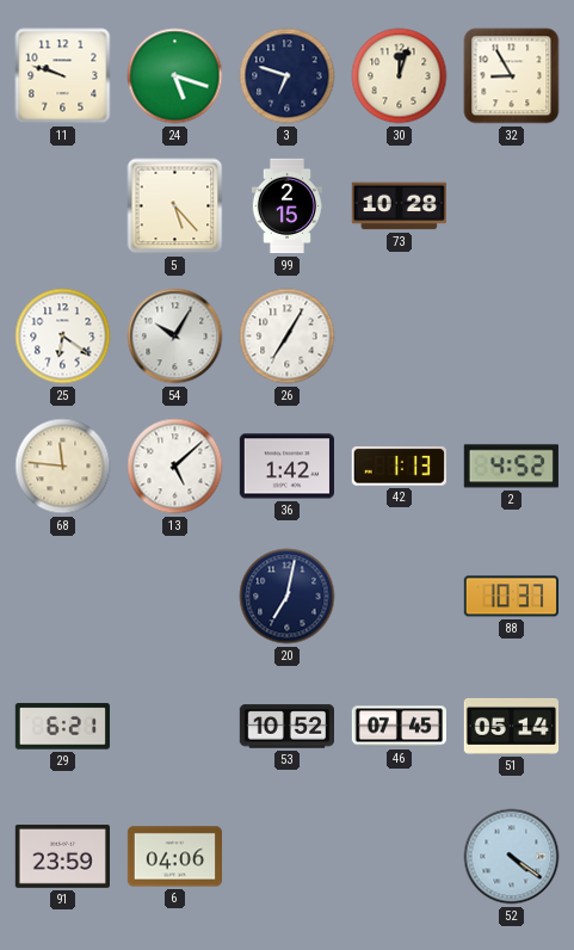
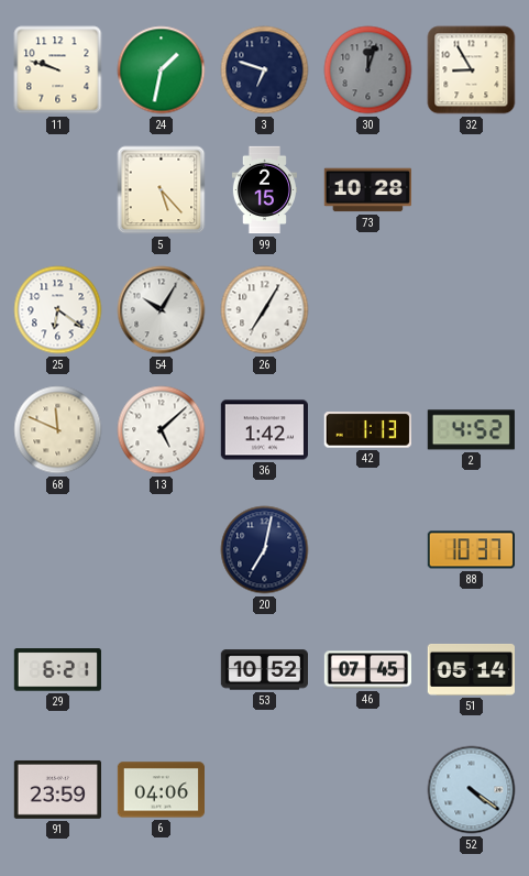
24: 5:18 -> 1:32
30 dial: cream -> grey
68: 11:46 -> 11:49
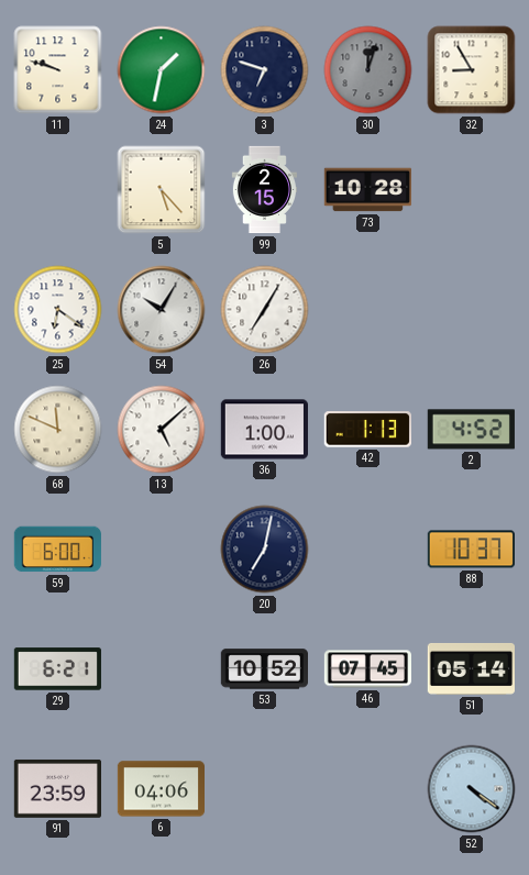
36: 1:42 -> 1:00
59: none -> 6:00
